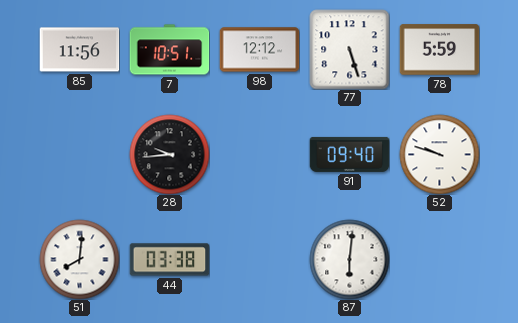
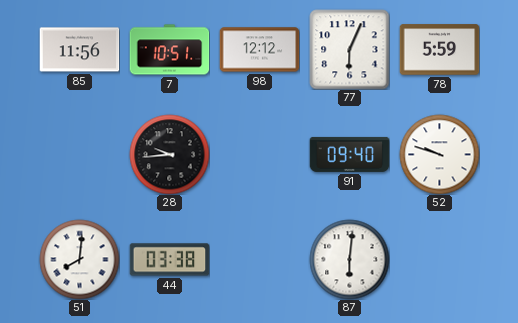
77: 5:27 -> 6:04
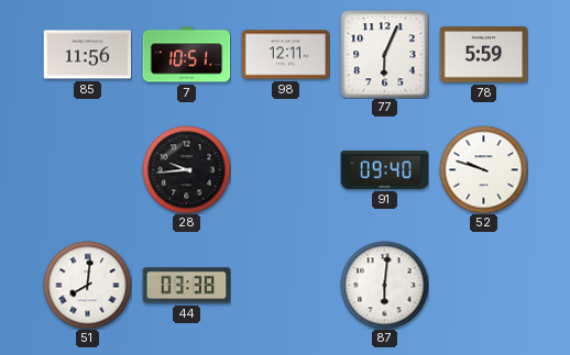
98: 12:12 -> 12:11
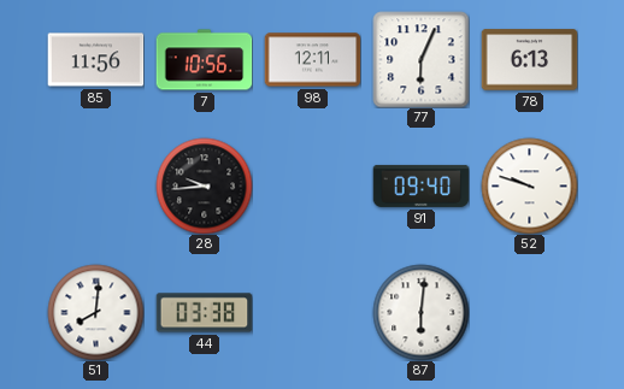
7: 10:51 -> 10:56
78: 5:59 -> 6:13
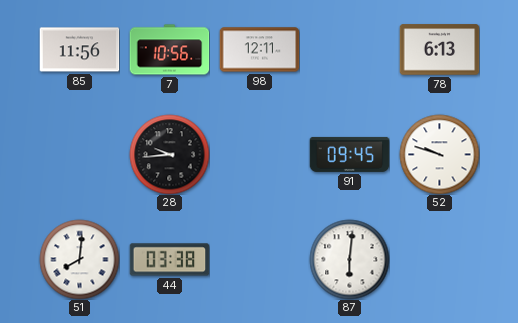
77: 6:04 -> none
91: 09:40 -> 09:45
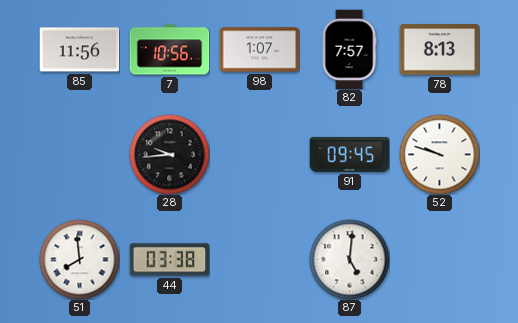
98: 12:11 -> 1:07
82: none -> 7:57
78: 6:13 -> 8:13
51: 8:01 -> 7:59
87: 6:01 -> 5:01
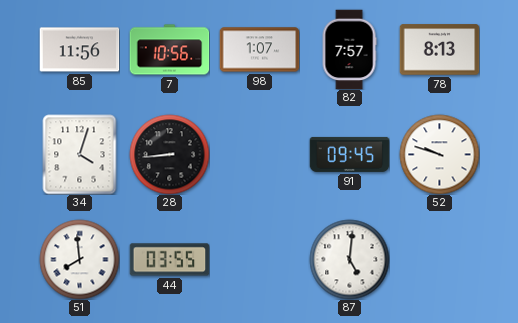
34: none -> 4:03
28: 9:44 -> 8:44
44: 03:38 -> 03:55
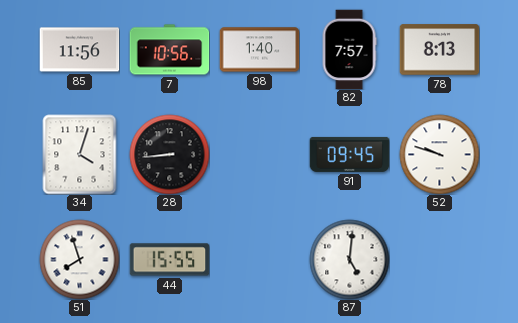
98: 1:07 -> 1:40
51: 7:59 -> 7:57
44: 03:55 -> 15:55
